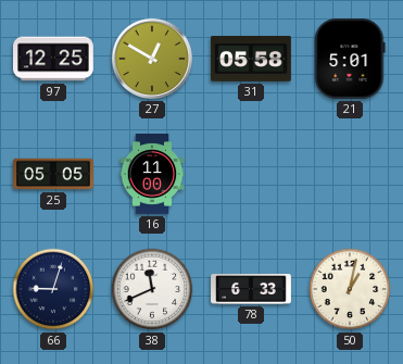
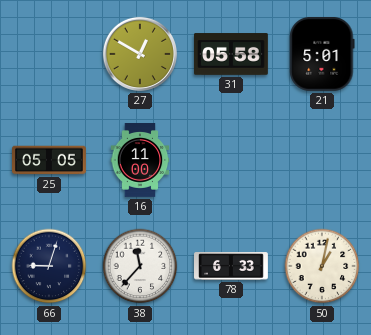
97: 12:25 -> none
38: 11:41 -> 11:37
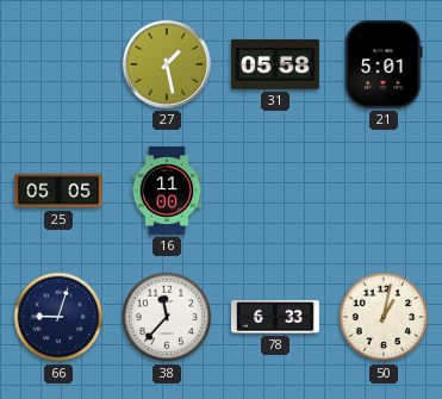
27: 12:50 -> 1:28
